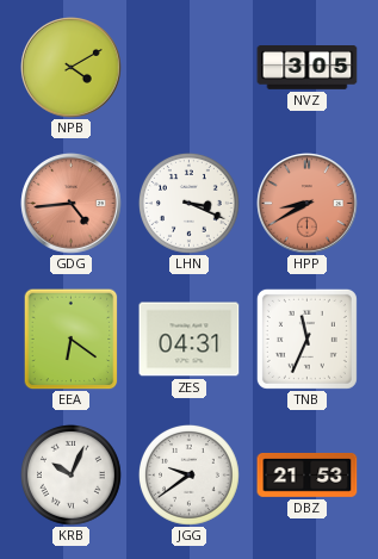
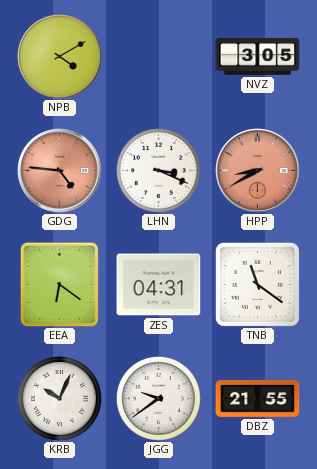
GDG: 4:44 -> 4:46
TNB: 11:34 -> 11:21
DBZ: 21:53 -> 21:55
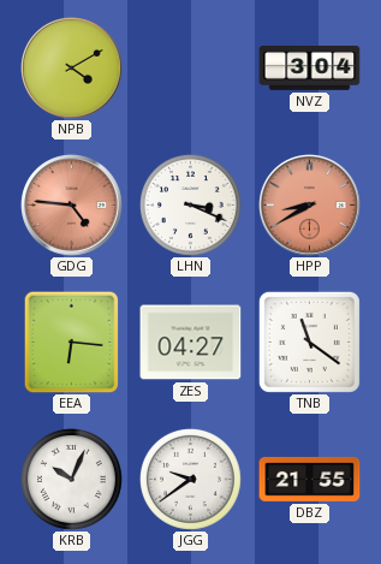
NVZ: 3:05 -> 3:04
EEA: 6:21 -> 6:16
ZES: 04:31 -> 04:27
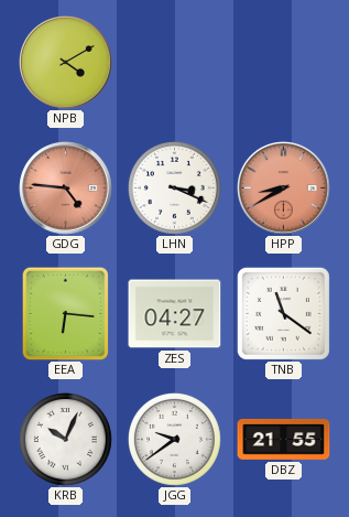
NVZ: 3:04 -> none
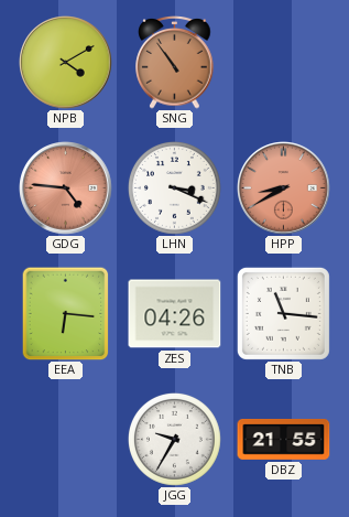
SNG: none -> 10:54
ZES: 04:27 -> 04:26
TNB: 11:21 -> 11:16
KRB: 10:04 -> none
JGG: 9:39 -> 9:35
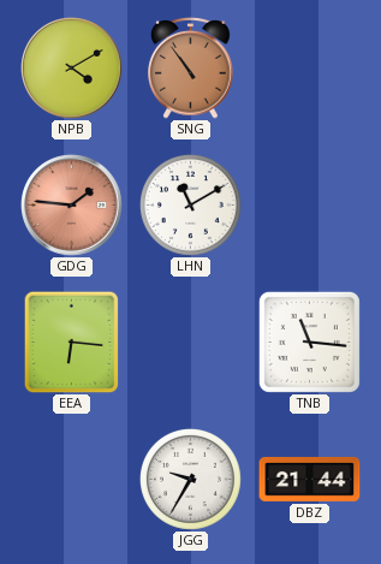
GDG: 4:46 -> 1:46
LHN: 3:19 -> 11:10
HPP: 8:40 -> none
ZES: 04:26 -> none
DBZ: 21:55 -> 21:44
